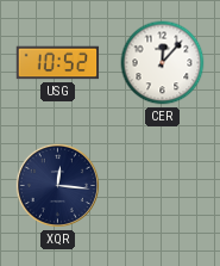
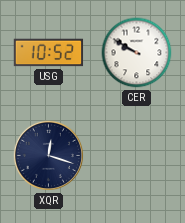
CER: 12:07 -> 9:50
XQR: 12:16 -> 12:18
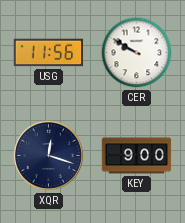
USG: 10:52 -> 11:56
KEY: none -> 9:00
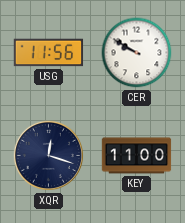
KEY: 9:00 -> 11:00
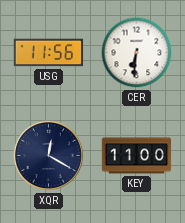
CER: 9:50 -> 6:31
XQR: 12:18 -> 12:20
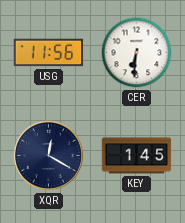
KEY: 11:00 -> 1:45
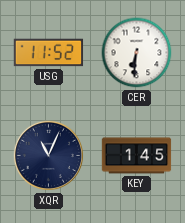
USG: 11:56 -> 11:52
XQR: 12:20 -> 11:04
